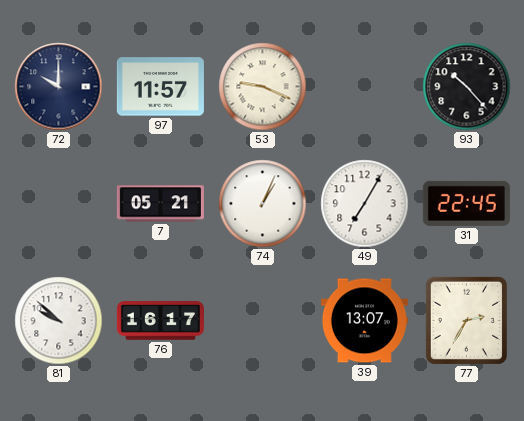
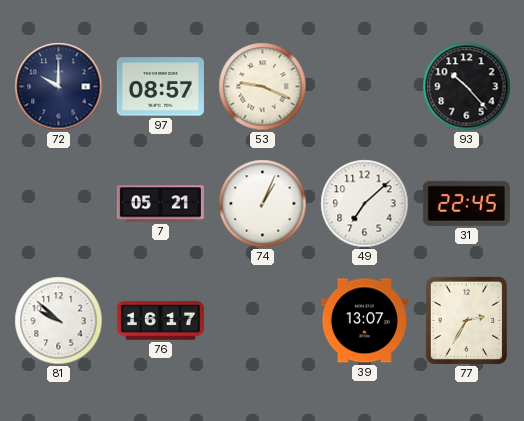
97: 11:57 -> 08:57
49: 7:05 -> 7:08
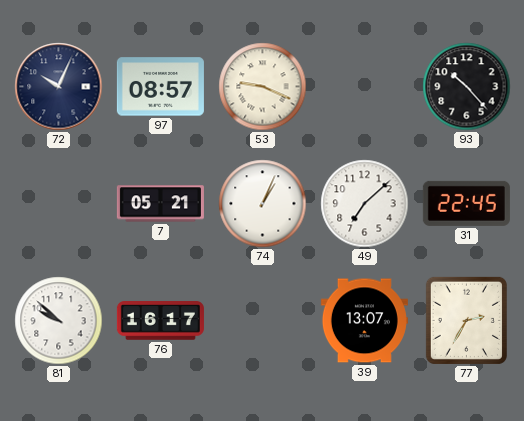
72: 10:00 -> 10:04
